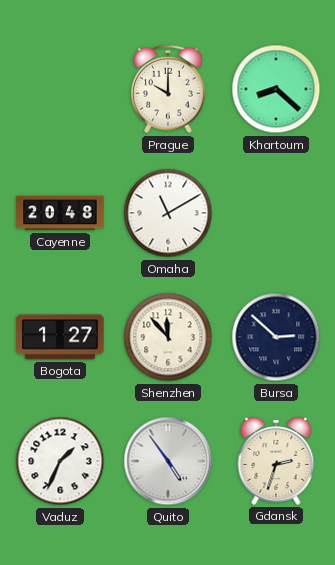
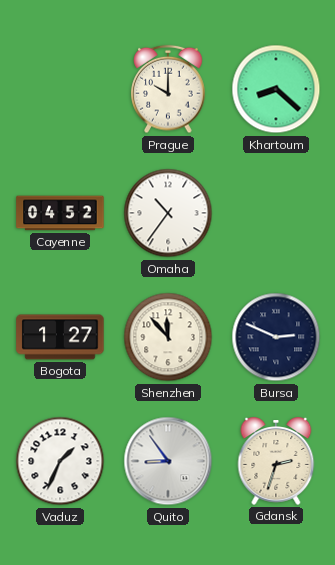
Cayenne: 20:48 -> 04:52
Omaha: 11:10 -> 10:36
Bursa: 2:52 -> 2:49
Quito: 4:54 -> 8:54
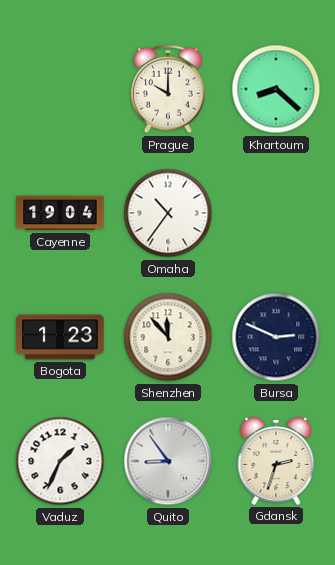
Cayenne: 04:52 -> 19:04
Bogota: 1:27 -> 1:23
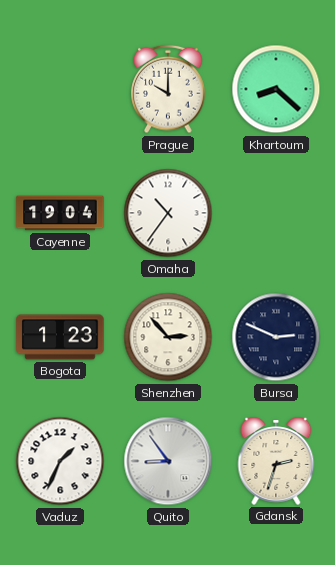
Shenzhen: 11:53 -> 2:53
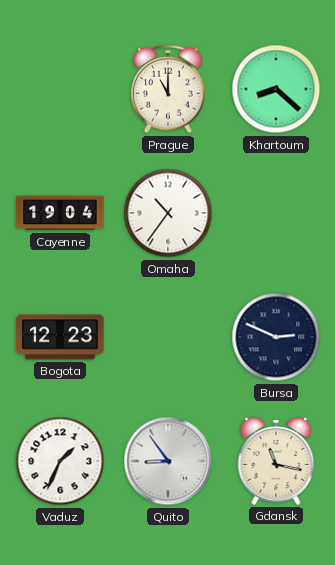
Prague: 10:00 -> 11:00
Bogota: 1:23 -> 12:23
Shenzhen: 2:53 -> none
Gdansk: 2:33 -> 11:17
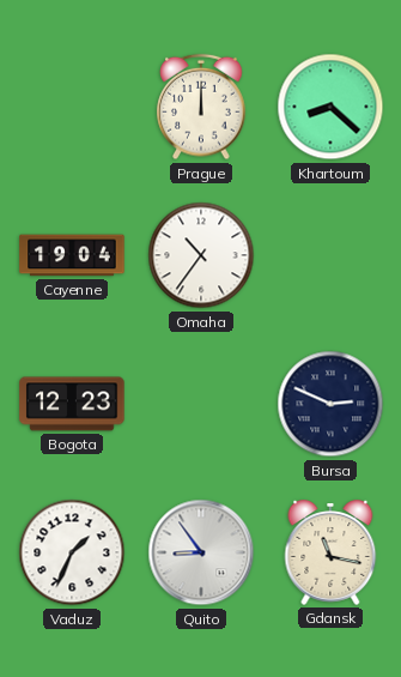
Prague: 11:00 -> 12:00
